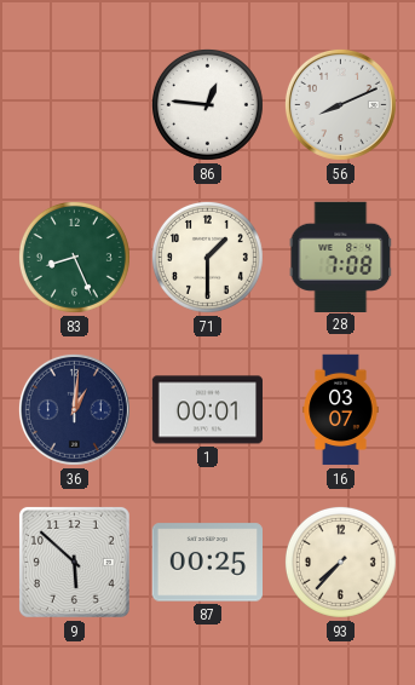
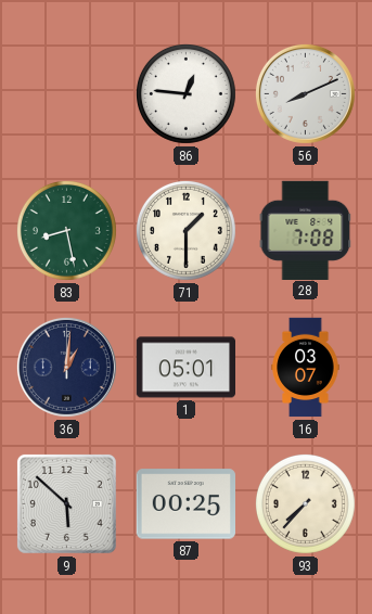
83: 8:26 -> 8:28
1: 00:01 -> 05:01
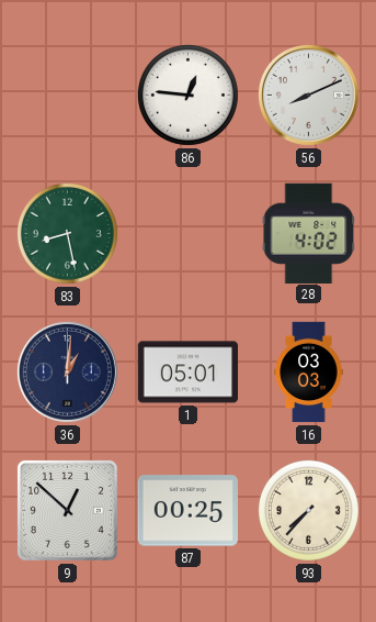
71: 1:30 -> none
28: 7:08 -> 4:02
16: 03:07 -> 03:03
9: 5:52 -> 12:52
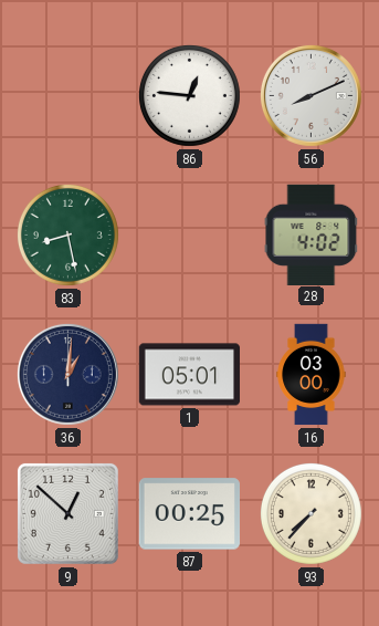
16: 03:03 -> 03:00
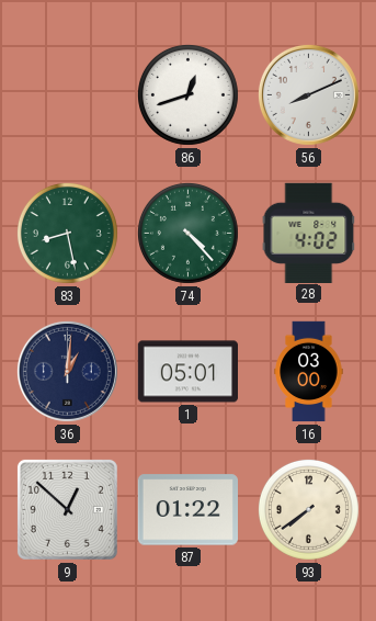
86: 12:46 -> 12:42
74: none -> 4:23
87: 00:25 -> 01:22
93: 7:37 -> 7:39
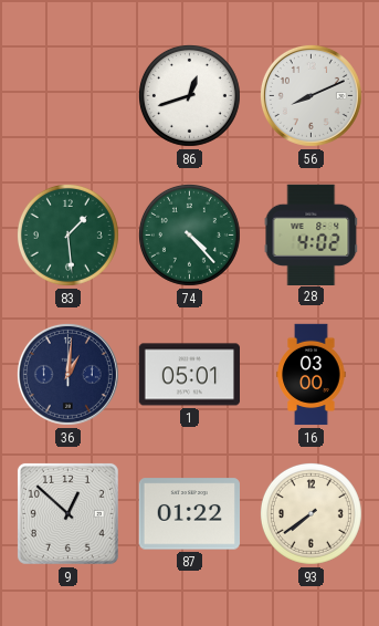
83: 8:28 -> 1:29
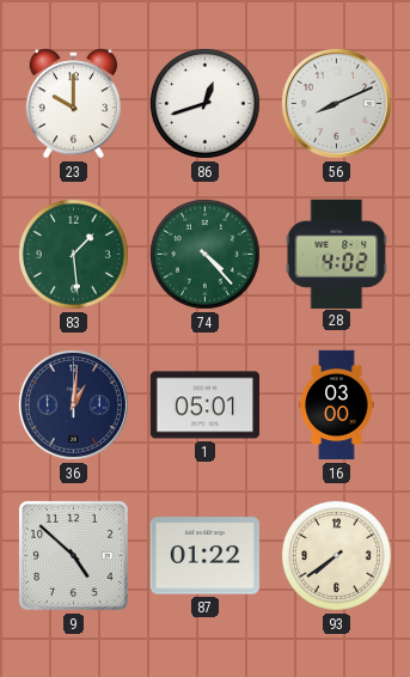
23: none -> 10:00
9: 12:52 -> 4:52
